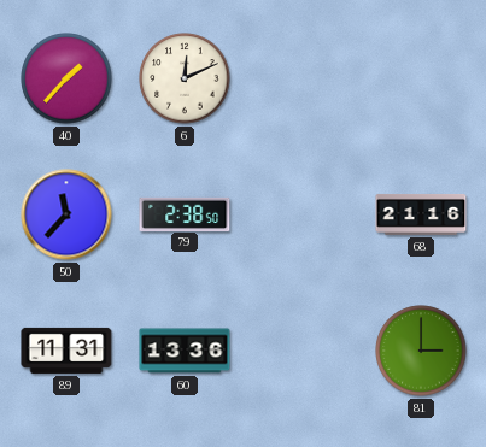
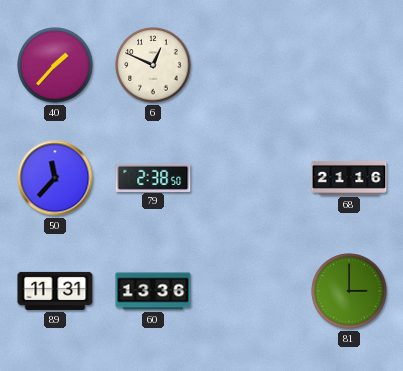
6: 12:11 -> 12:49
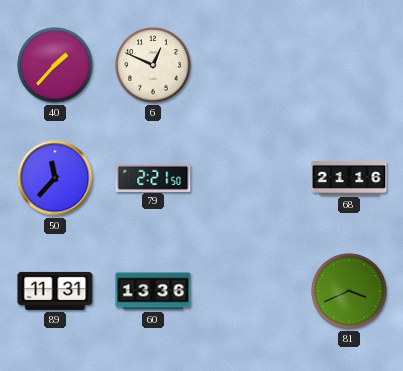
79: 2:38 -> 2:21
81: 3:00 -> 3:41
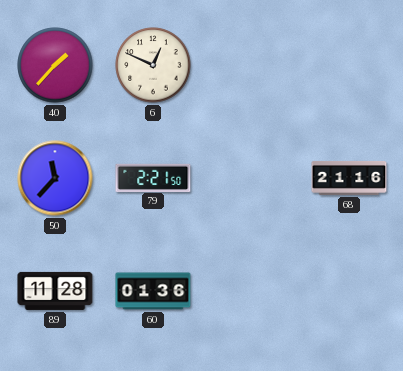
89: 11:31 -> 11:28
60: 13:36 -> 01:36
81: 3:41 -> none
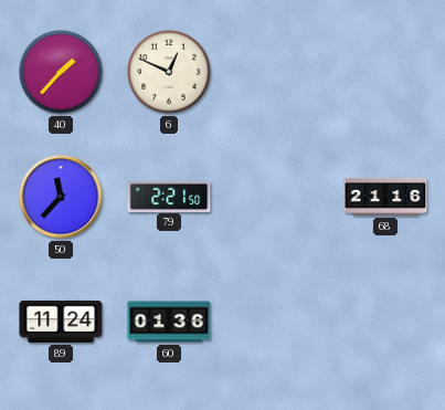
89: 11:28 -> 11:24
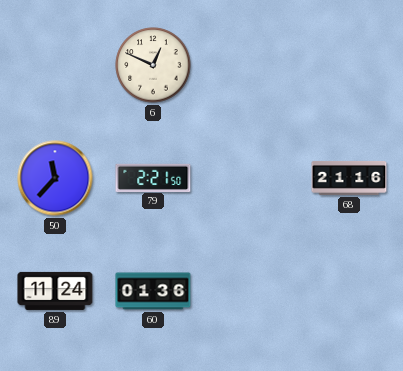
40: 1:37 -> none
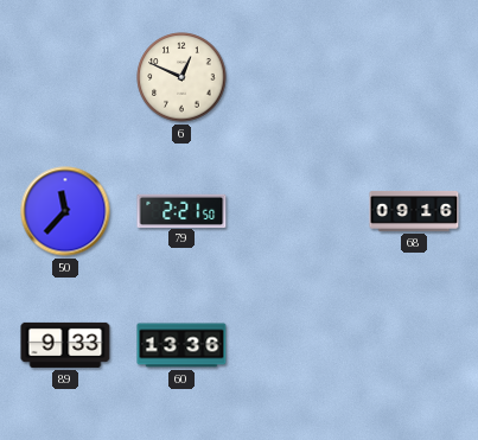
68: 21:16 -> 09:16
89: 11:24 -> 9:33
60: 01:36 -> 13:36
